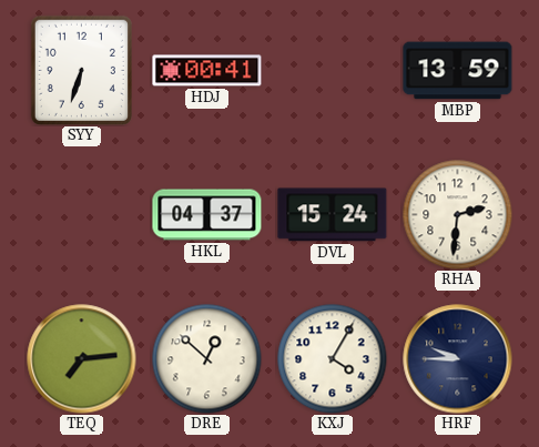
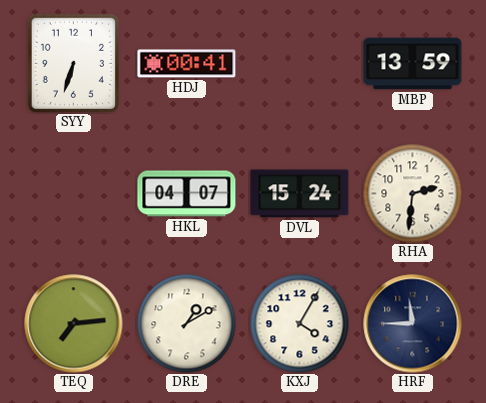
HKL: 04:37 -> 04:07
DRE: 12:52 -> 1:10
HRF: 9:45 -> 11:45
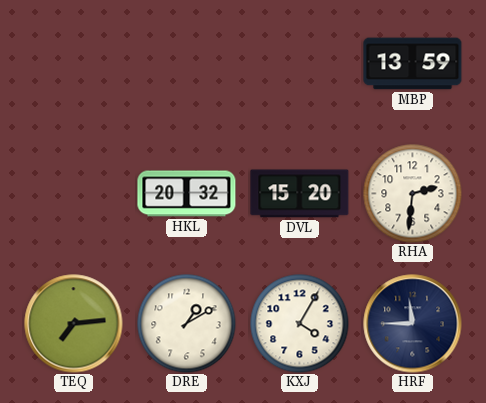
SYY: 6:33 -> none
HDJ: 00:41 -> none
HKL: 04:07 -> 20:32
DVL: 15:24 -> 15:20
